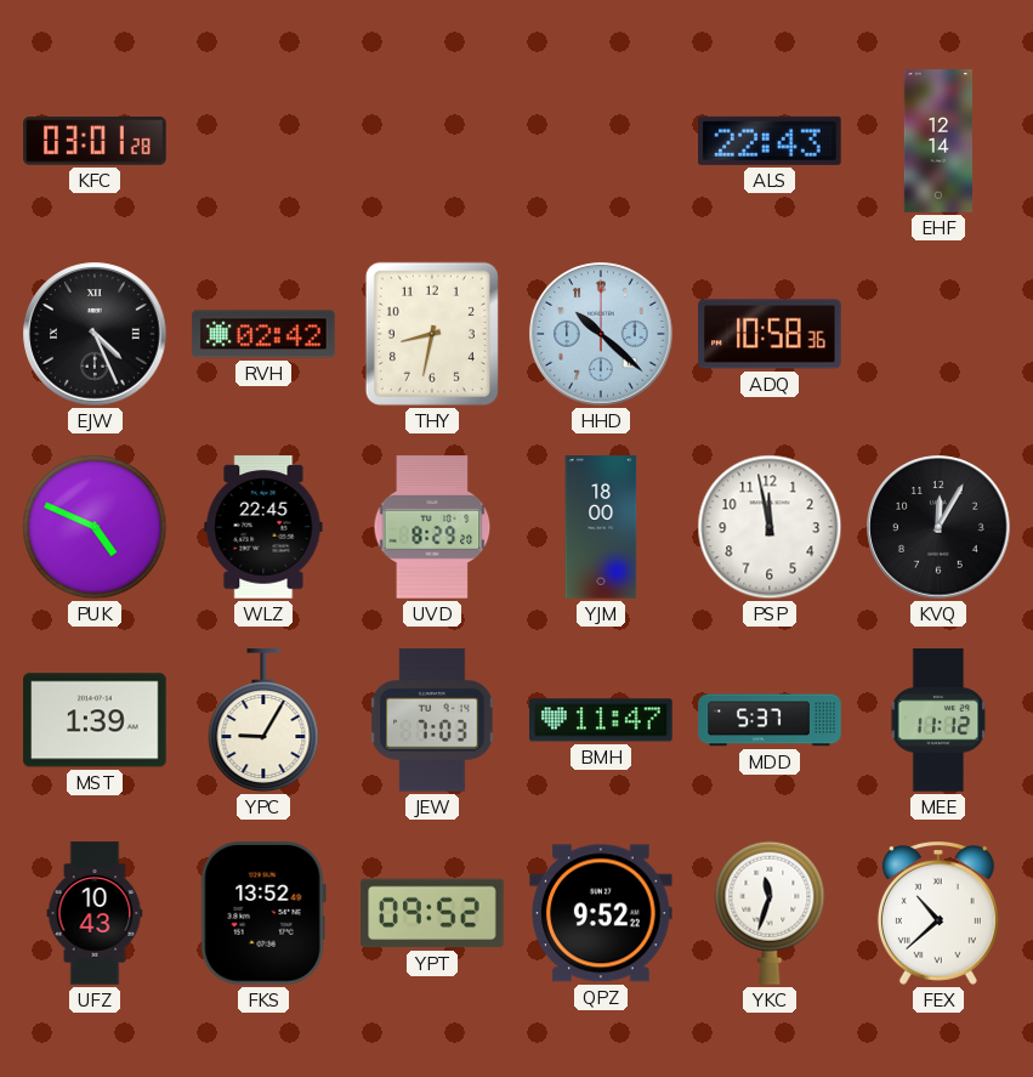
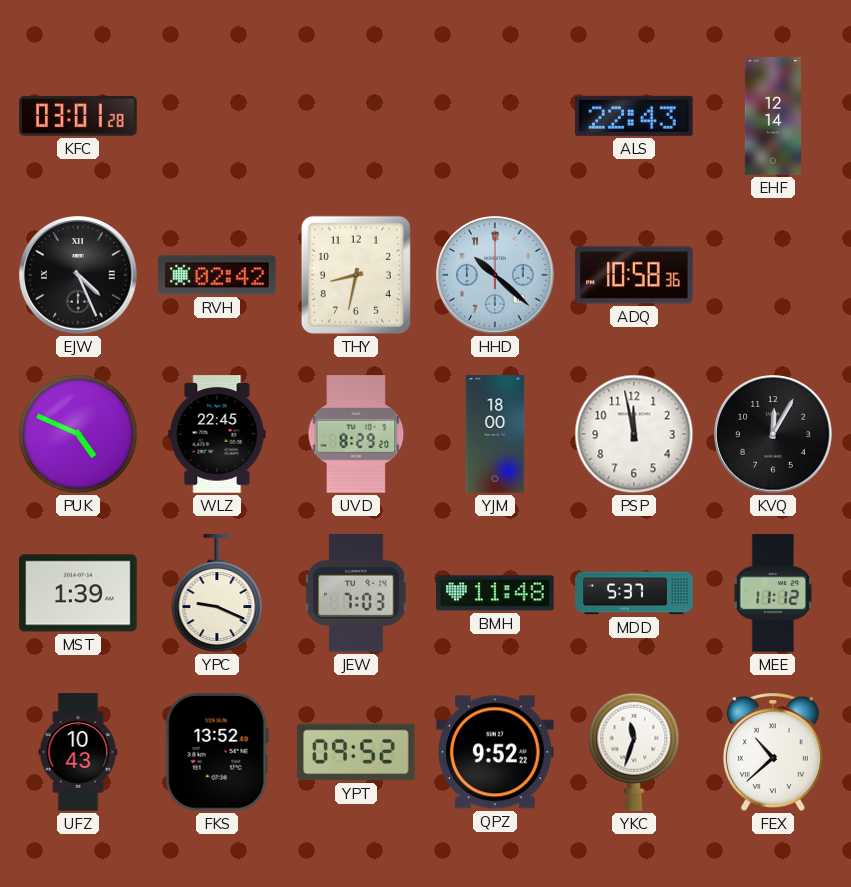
YPC: 9:05 -> 9:19
BMH: 11:47 -> 11:48
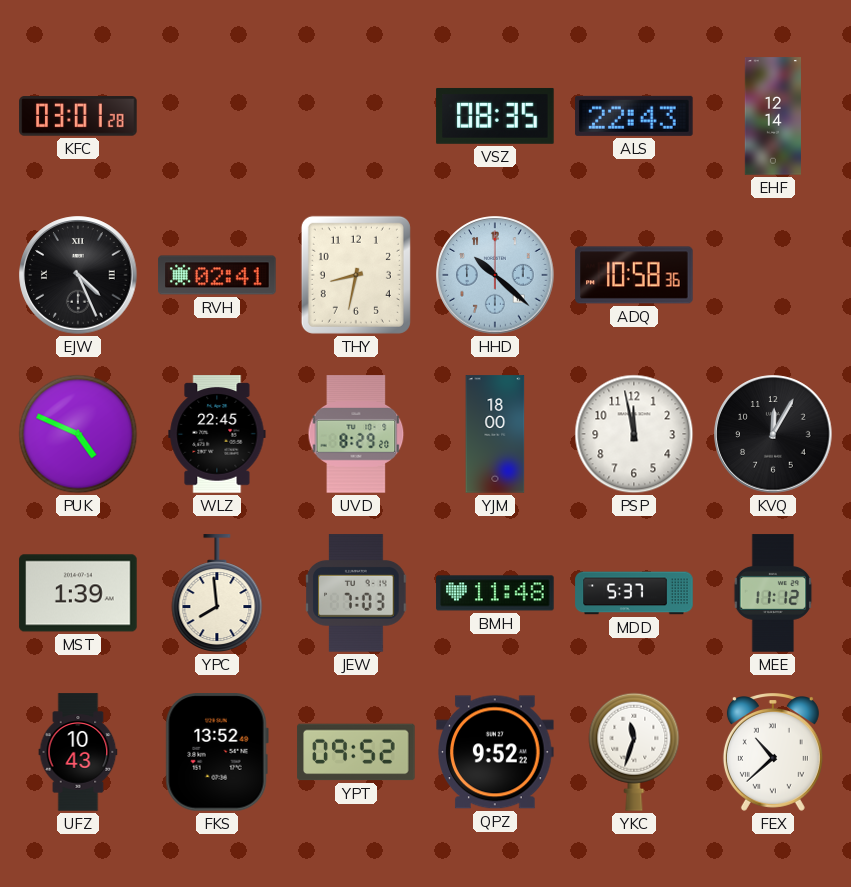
VSZ: none -> 08:35
RVH: 02:42 -> 02:41
YPC: 9:19 -> 7:59
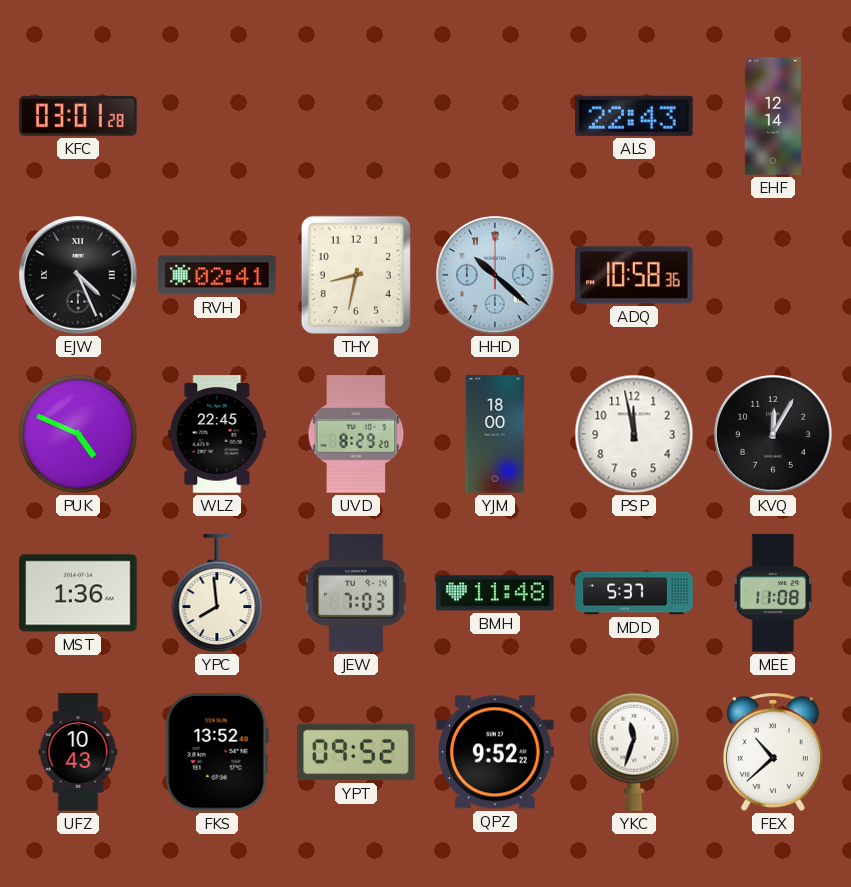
VSZ: 08:35 -> none
MST: 1:39 -> 1:36
MEE: 11:12 -> 11:08
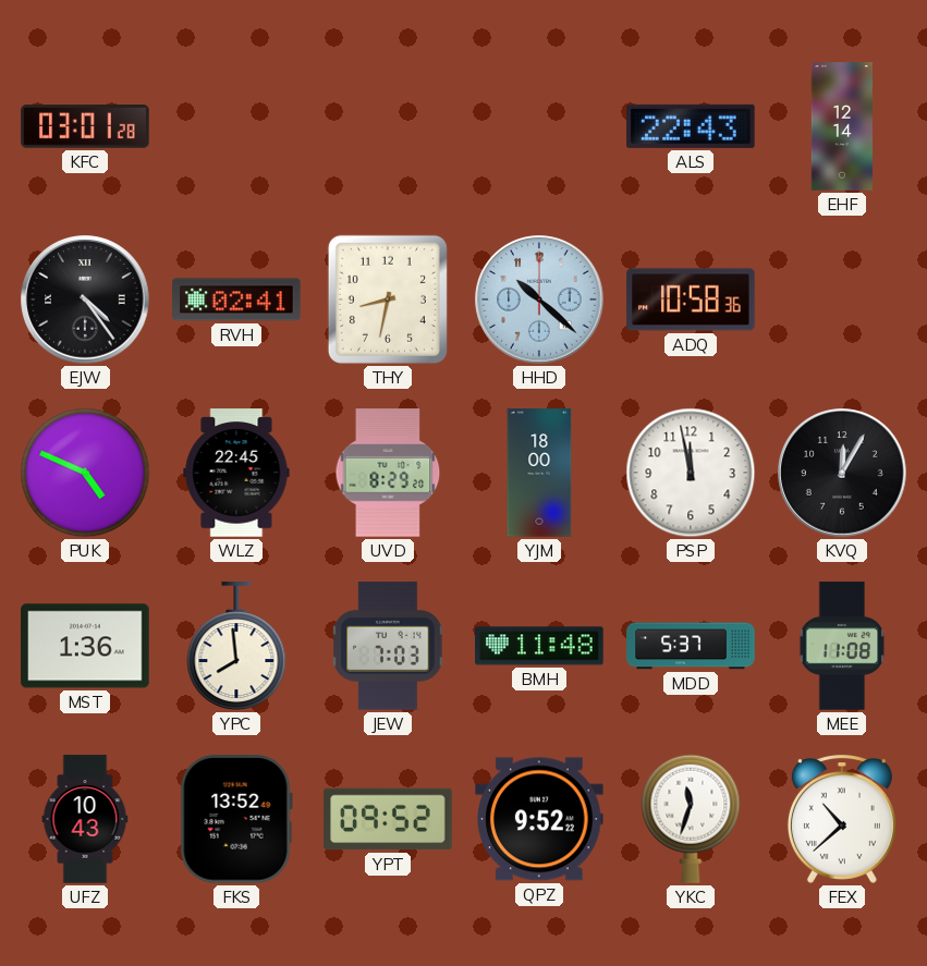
EJW: 4:26 -> 4:24
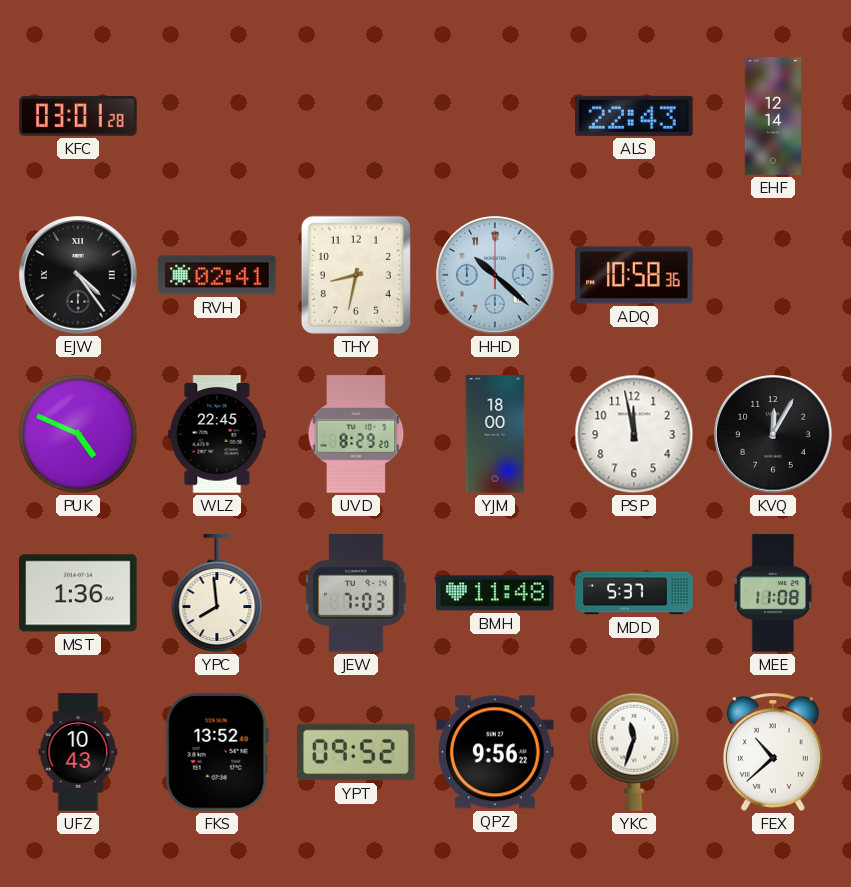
QPZ: 9:52 -> 9:56
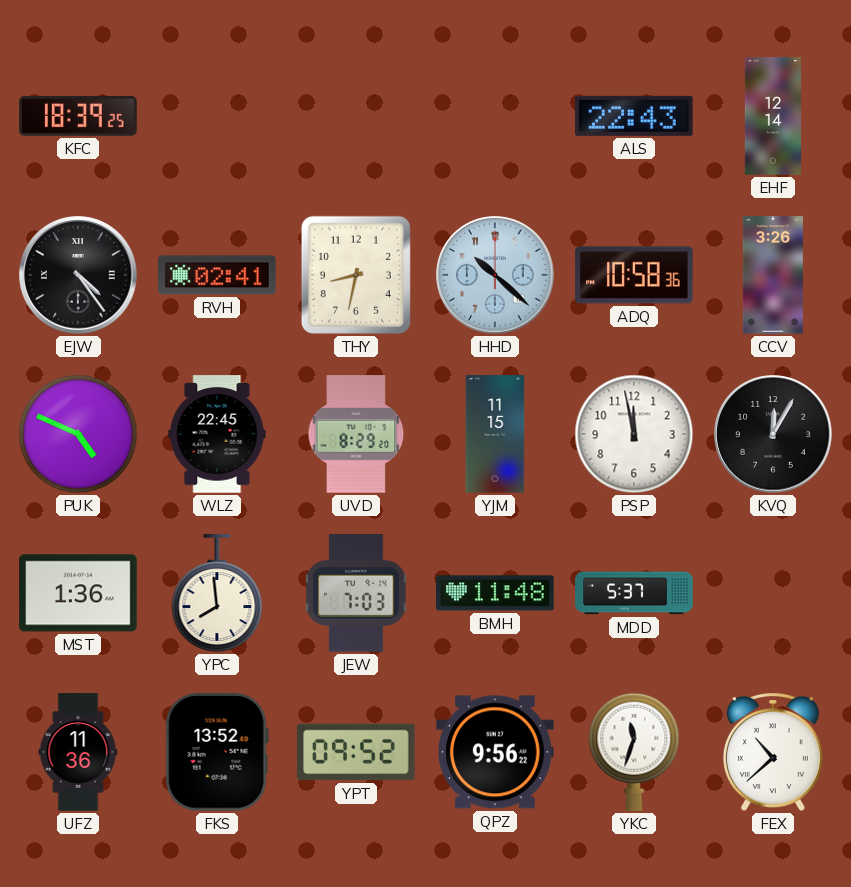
KFC: 03:01 -> 18:39
CCV: none -> 3:26
YJM: 18:00 -> 11:15
MEE: 11:08 -> none
UFZ: 10:43 -> 11:36
